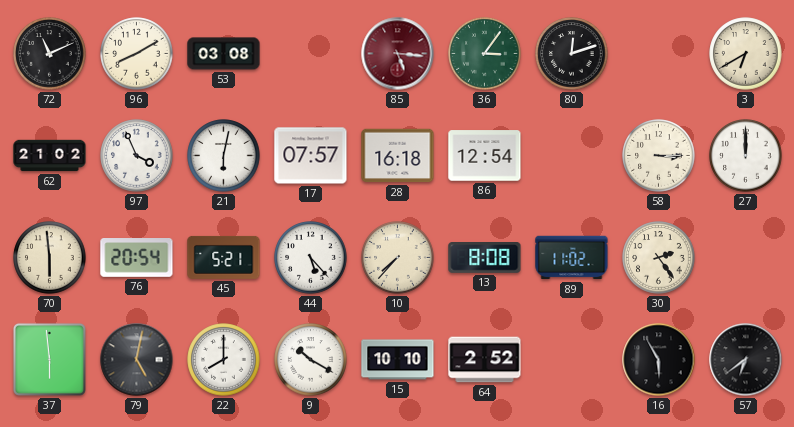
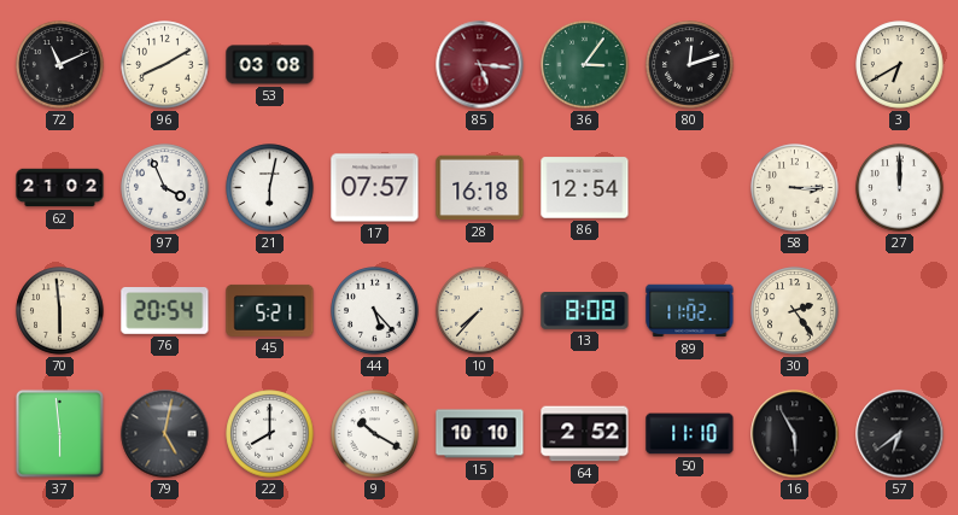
50: none -> 11:10
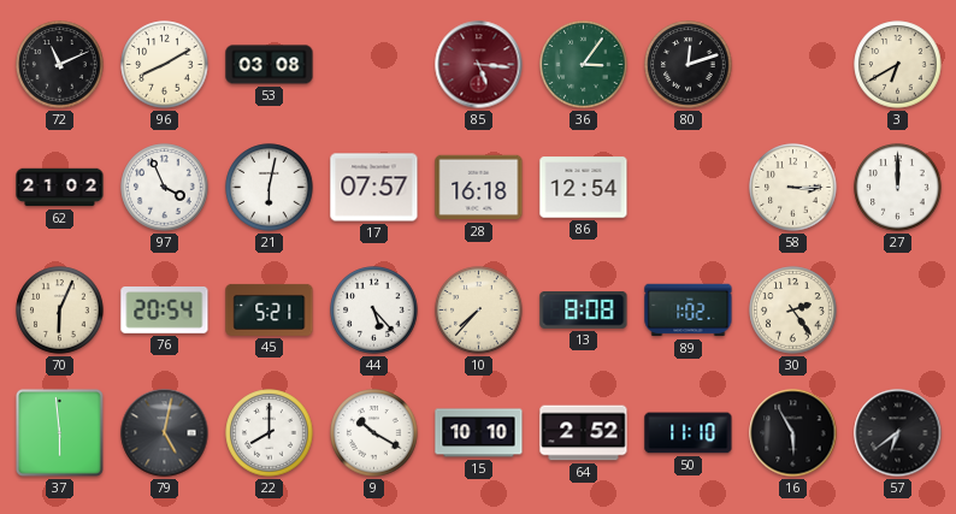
70: 5:59 -> 6:04
89: 11:02 -> 1:02
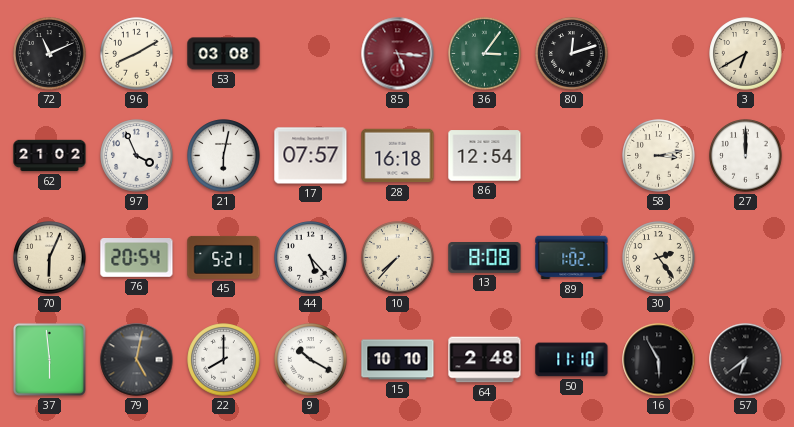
58: 3:15 -> 3:13
64: 2:52 -> 2:48
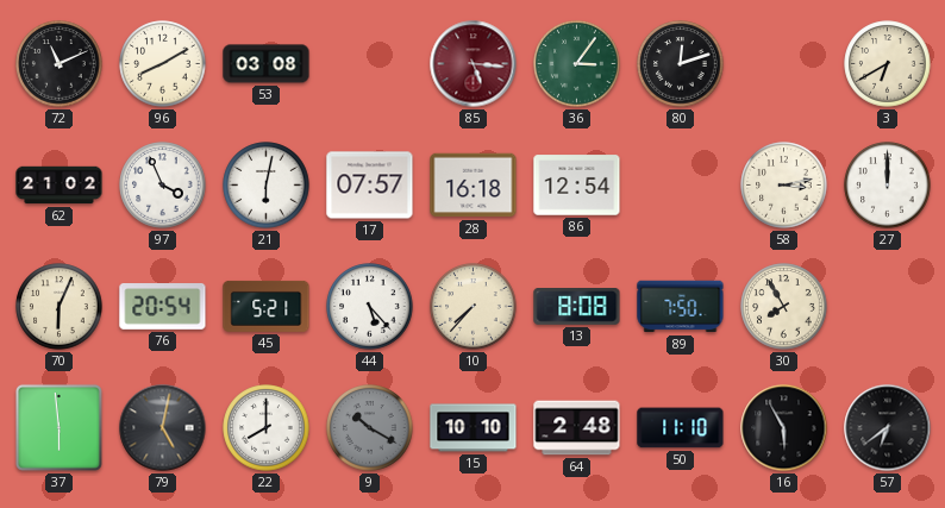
89: 1:02 -> 7:50
30: 2:24 -> 7:55
9 dial: white -> grey
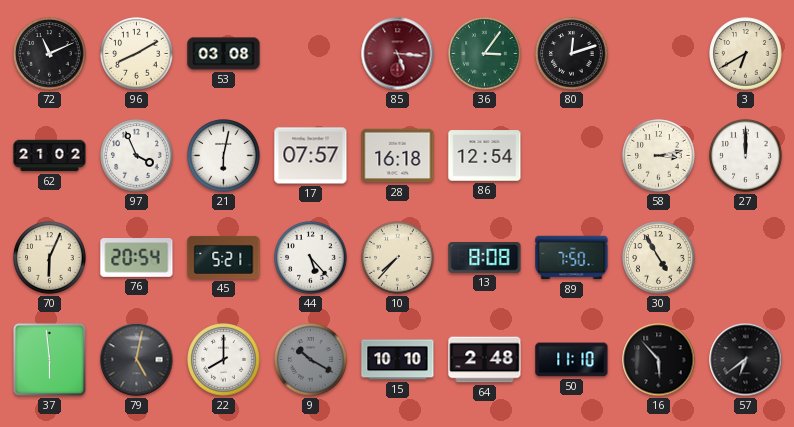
30: 7:55 -> 4:55
16: 5:55 -> 5:53
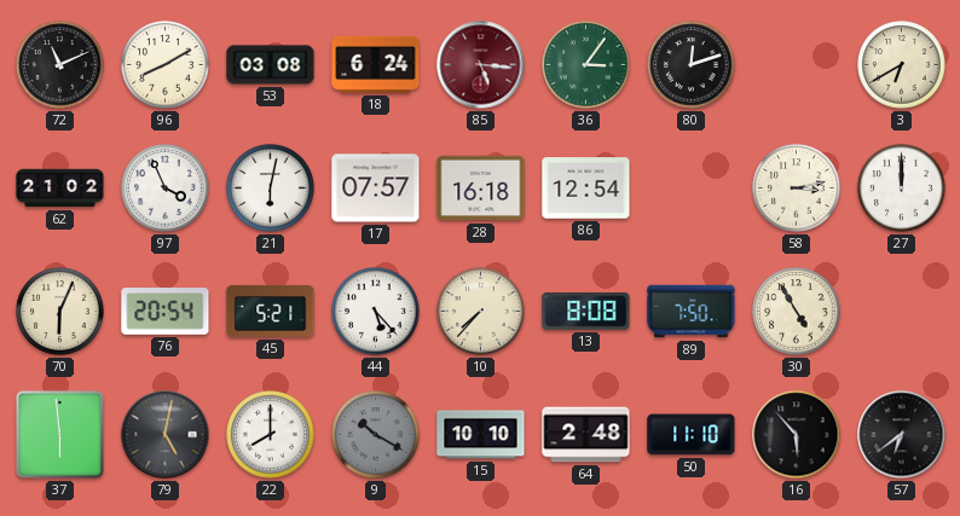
18: none -> 6:24
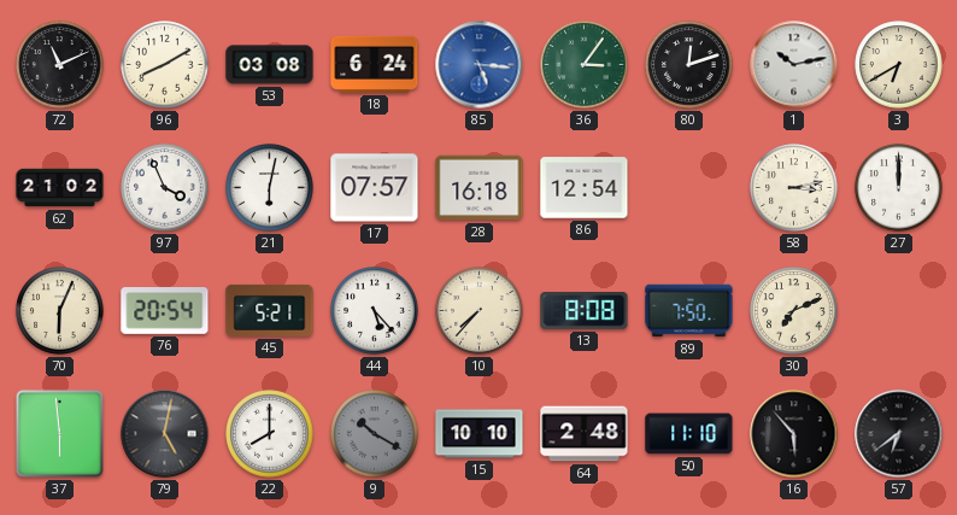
85 dial: burgundy -> blue
1: none -> 10:13
30: 4:55 -> 7:11
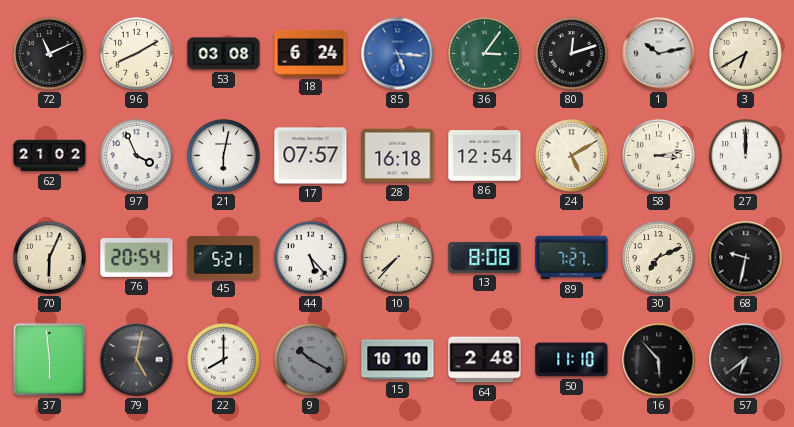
24: none -> 5:10
89: 7:50 -> 7:27
68: none -> 9:32
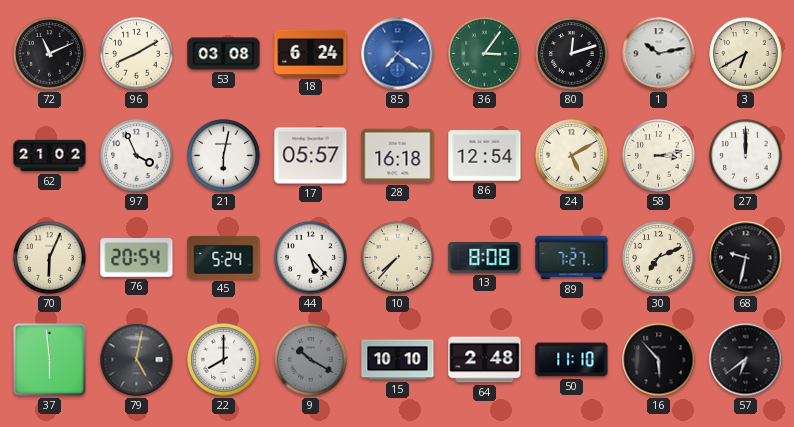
85: 5:16 -> 7:21
17: 07:57 -> 05:57
45: 5:21 -> 5:24
